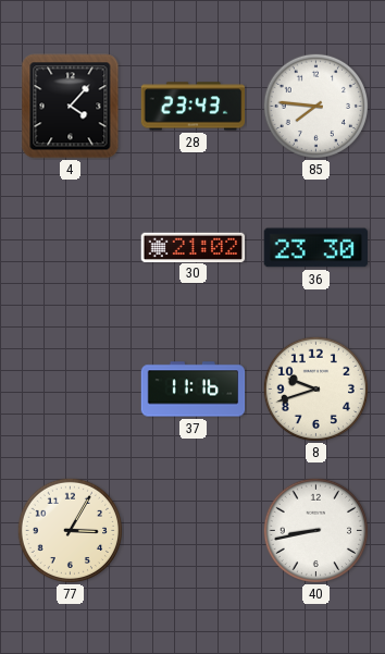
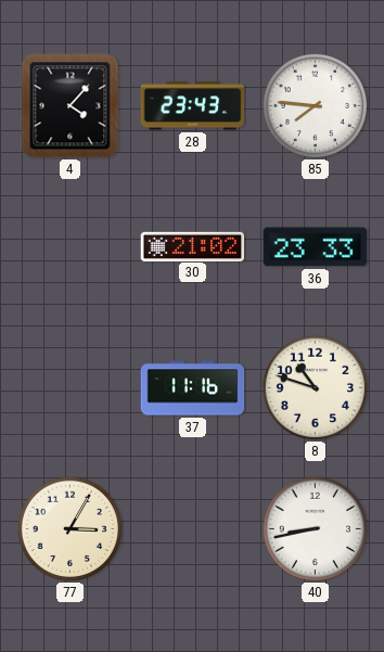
36: 23:30 -> 23:33
8: 9:42 -> 10:48
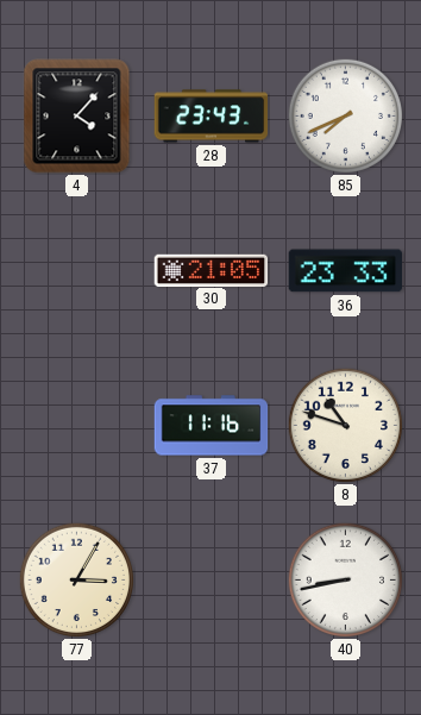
85: 7:46 -> 7:41
30: 21:02 -> 21:05
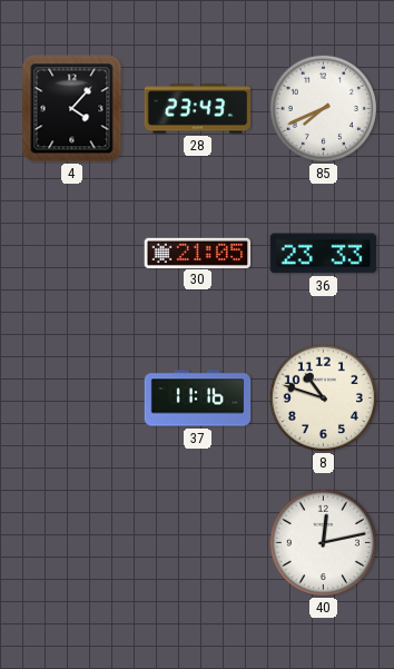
77: 3:05 -> none
40: 8:43 -> 12:13
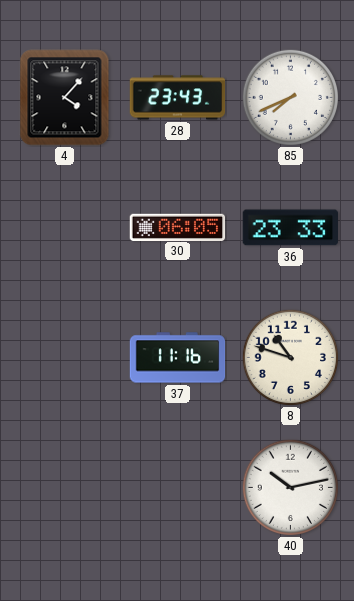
30: 21:05 -> 06:05
40: 12:13 -> 10:13
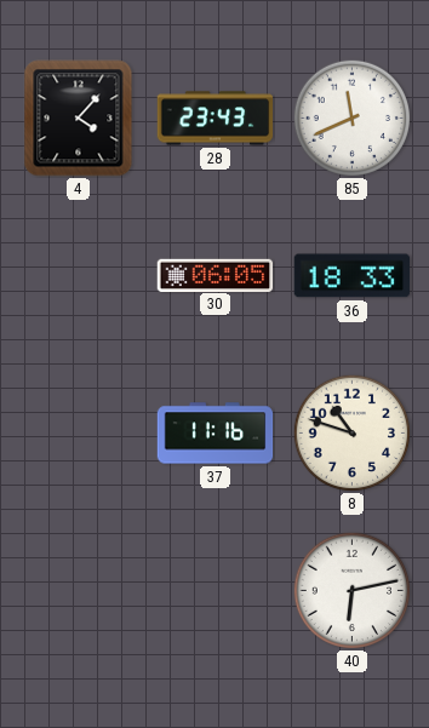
85: 7:41 -> 11:41
36: 23:33 -> 18:33
40: 10:13 -> 6:13
